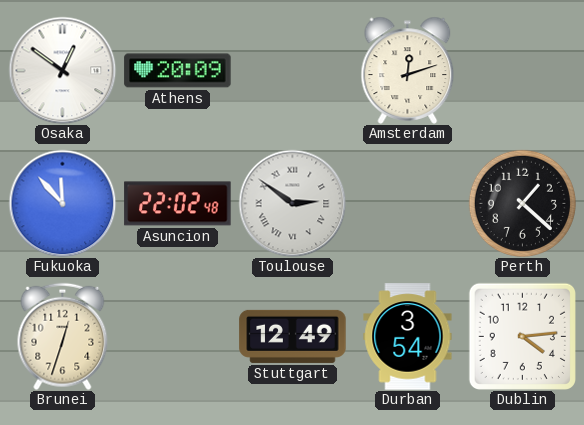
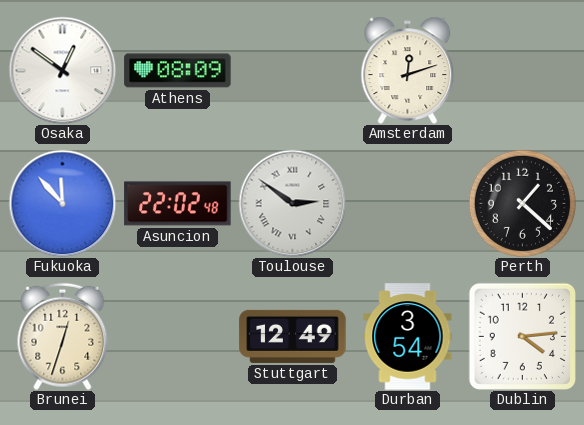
Athens: 20:09 -> 08:09
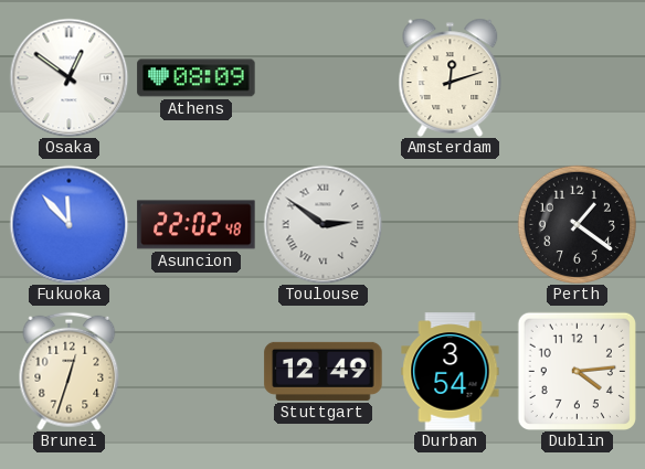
Perth: 1:22 -> 1:21
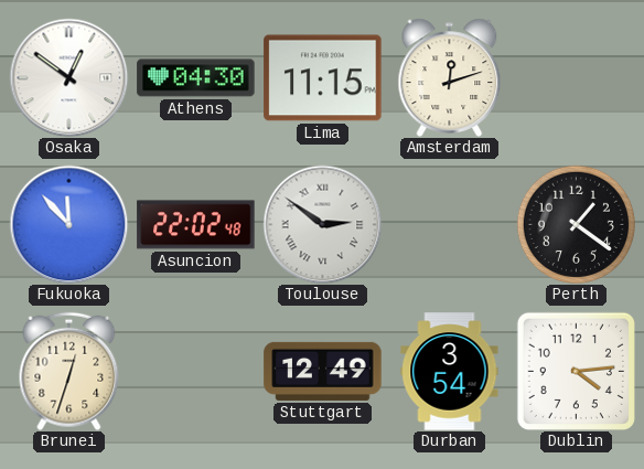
Athens: 08:09 -> 04:30
Lima: none -> 11:15
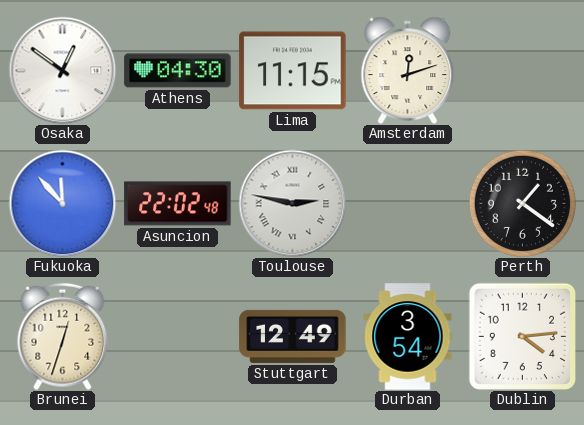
Toulouse: 2:51 -> 2:47
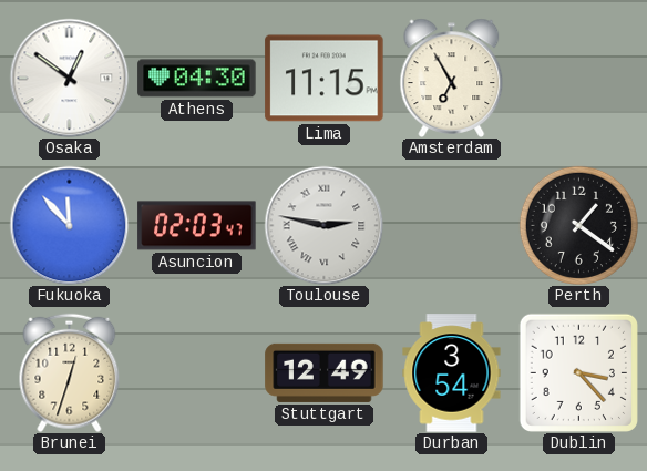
Amsterdam: 12:12 -> 6:55
Asuncion: 22:02 -> 02:03
Dublin: 4:14 -> 3:23
